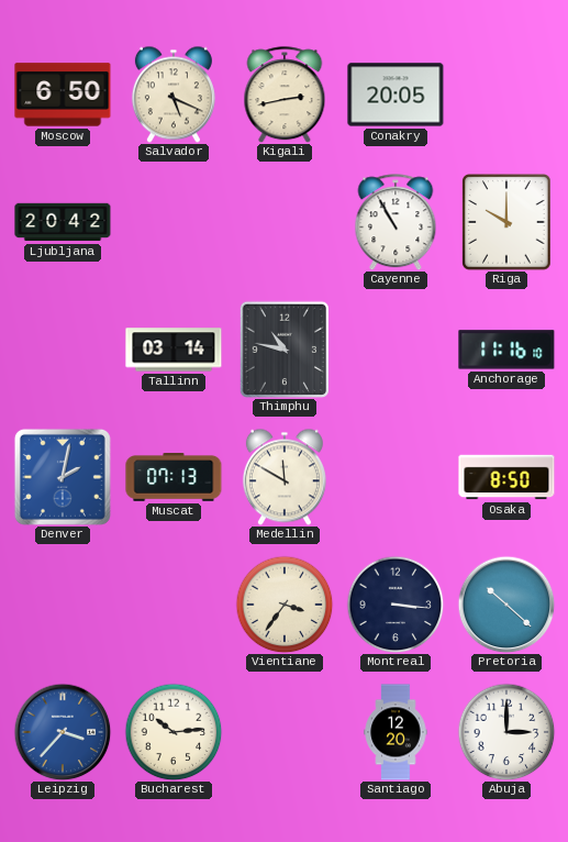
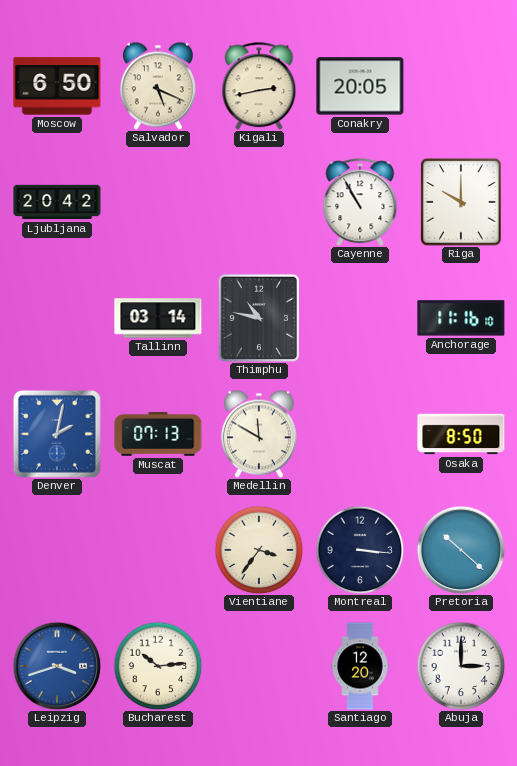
Leipzig: 3:37 -> 3:42
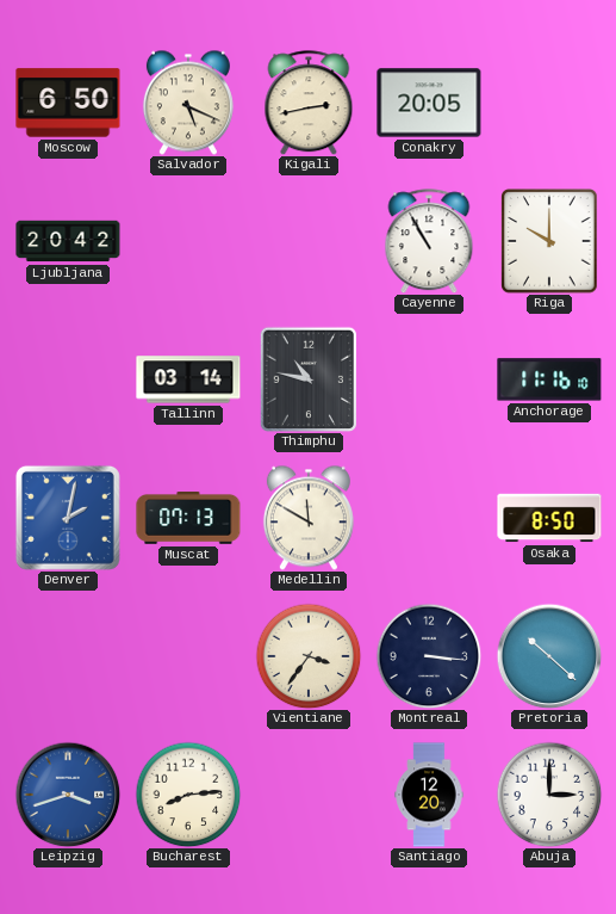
Bucharest: 10:14 -> 8:14
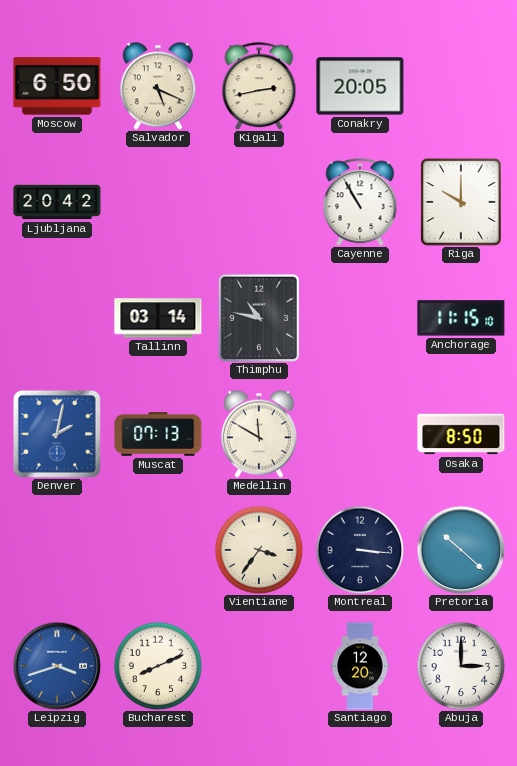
Anchorage: 11:16 -> 11:15
Bucharest: 8:14 -> 8:11
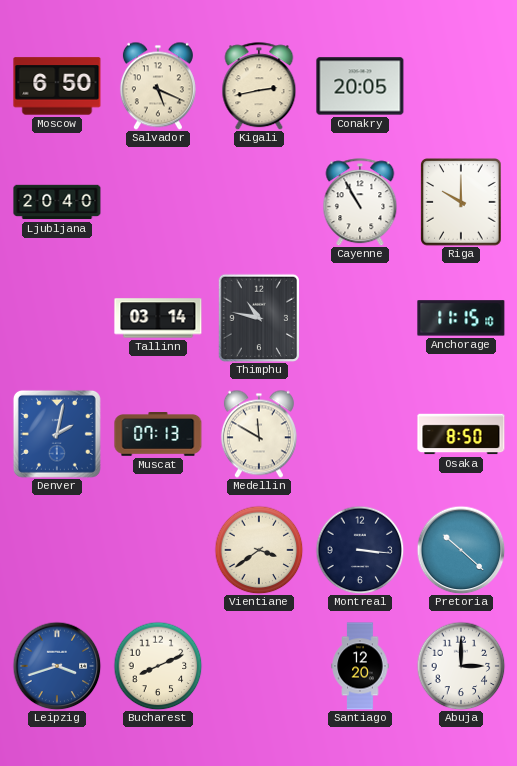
Ljubljana: 20:42 -> 20:40
Vientiane: 3:36 -> 3:39
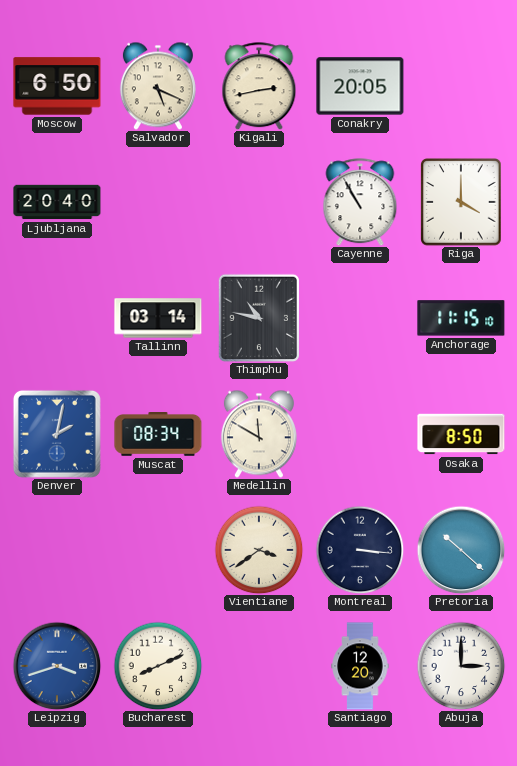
Riga: 10:00 -> 4:00
Muscat: 07:13 -> 08:34
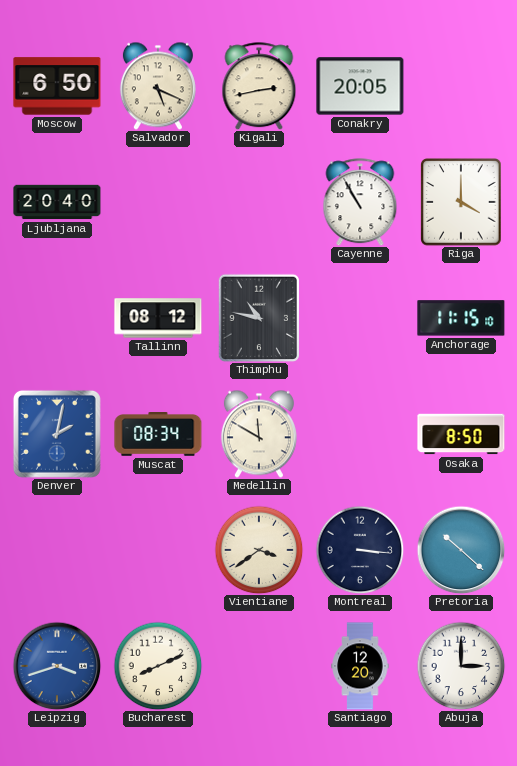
Tallinn: 03:14 -> 08:12
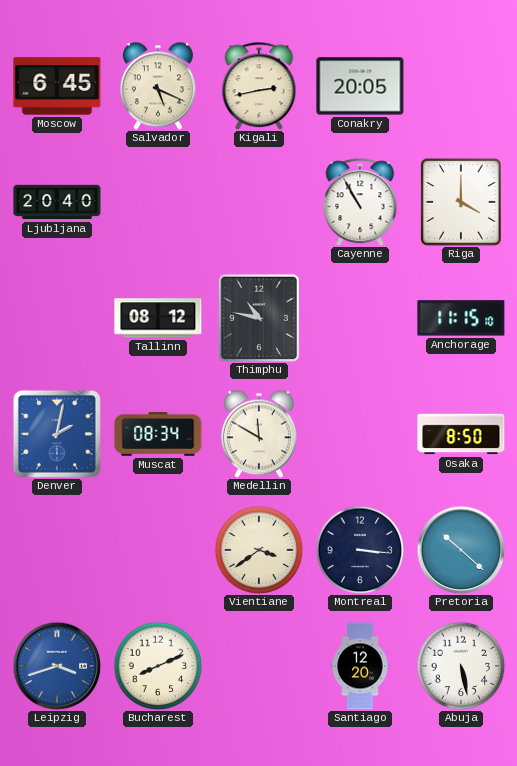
Moscow: 6:50 -> 6:45
Abuja: 3:00 -> 5:28
